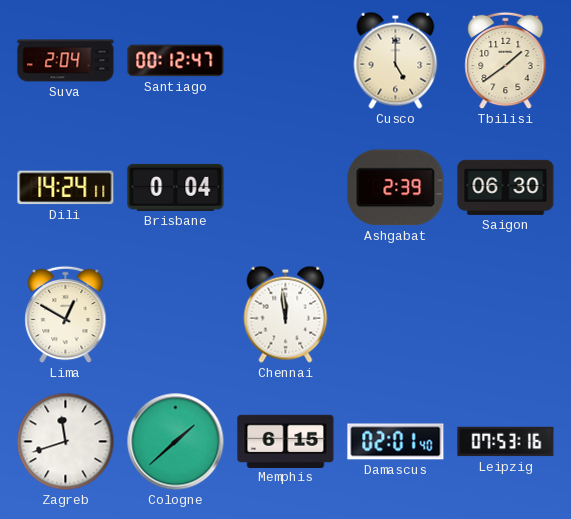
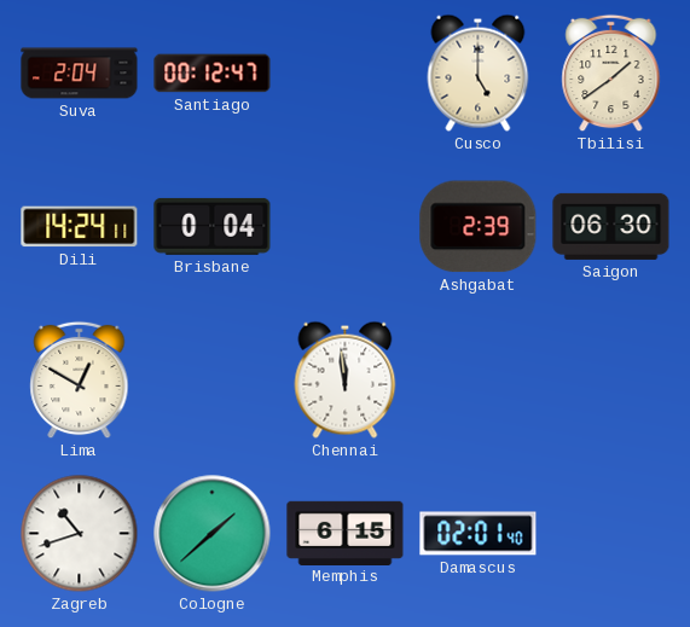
Zagreb: 11:42 -> 10:42
Leipzig: 07:53 -> none
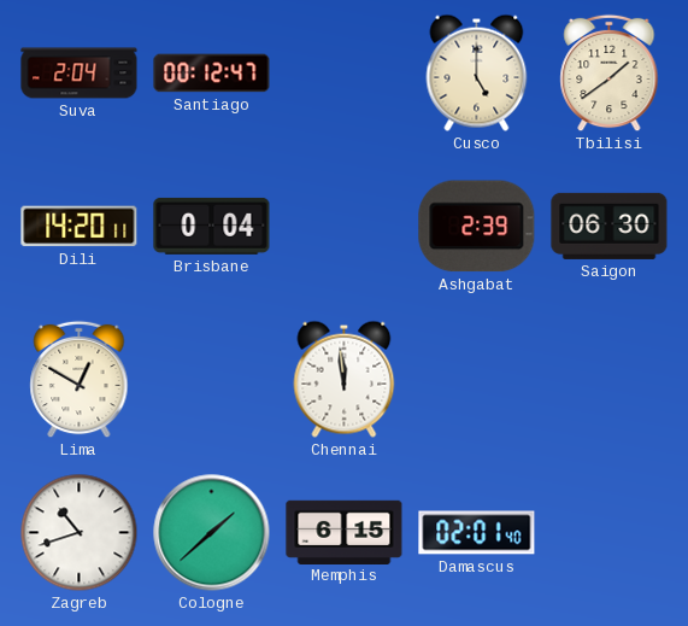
Dili: 14:24 -> 14:20
